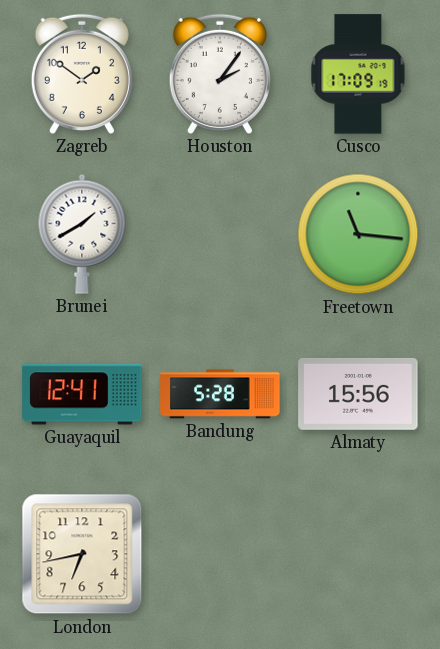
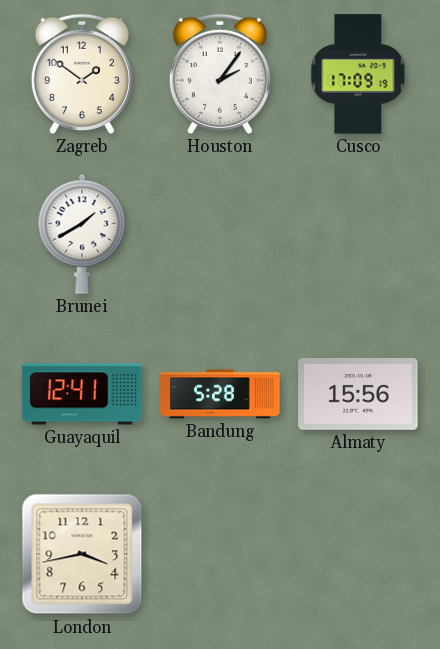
Freetown: 11:16 -> none
London: 6:43 -> 3:43
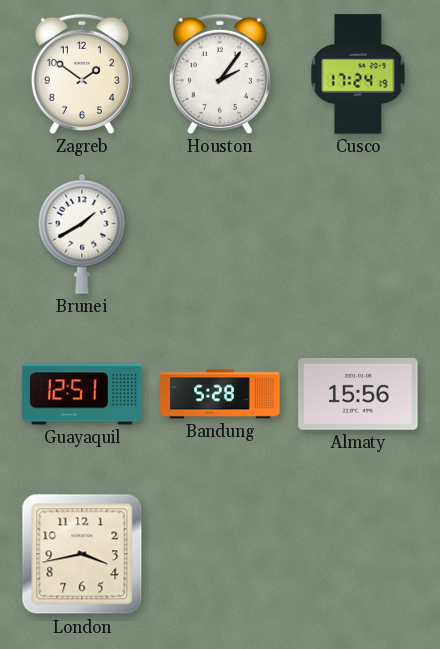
Cusco: 17:09 -> 17:24
Guayaquil: 12:41 -> 12:51
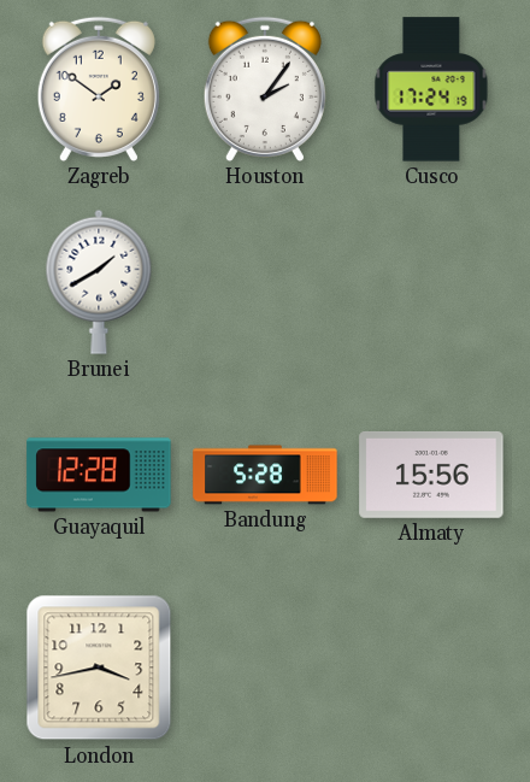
Guayaquil: 12:51 -> 12:28
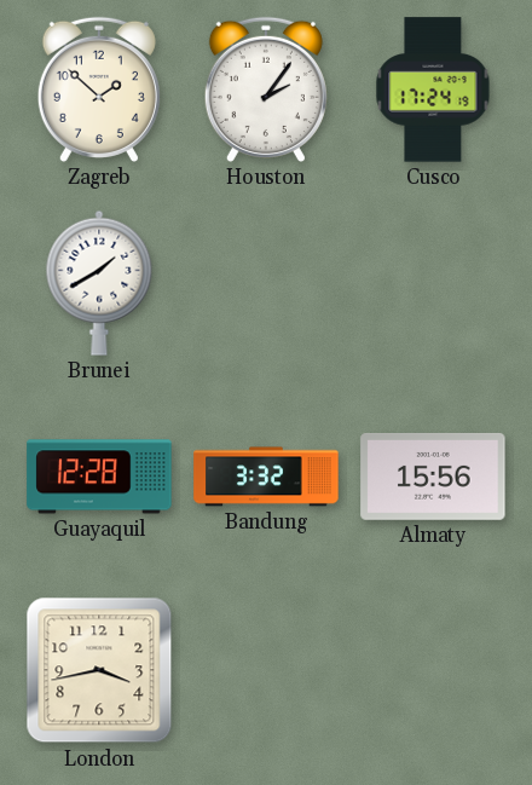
Zagreb: 1:51 -> 1:52
Bandung: 5:28 -> 3:32
